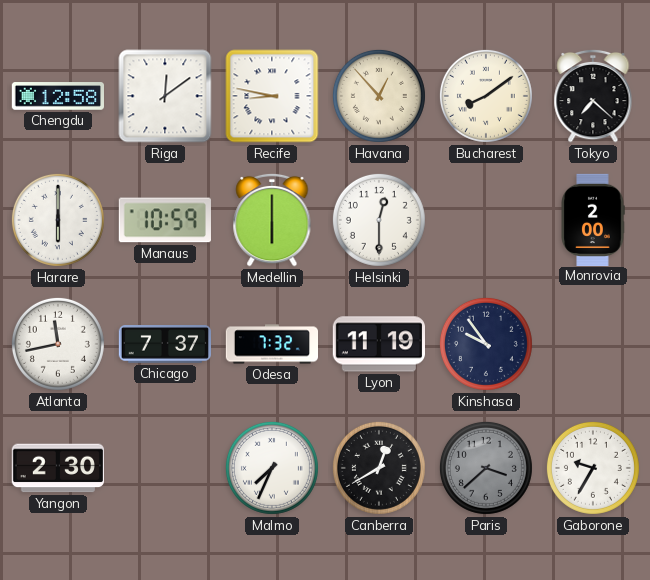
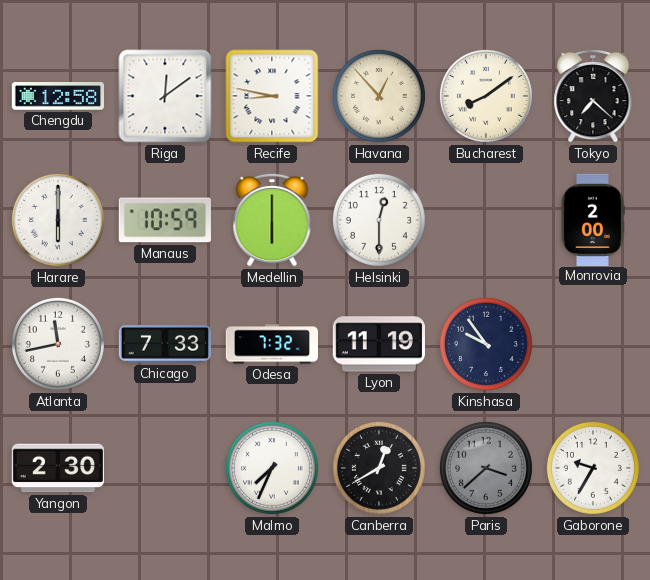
Chicago: 7:37 -> 7:33
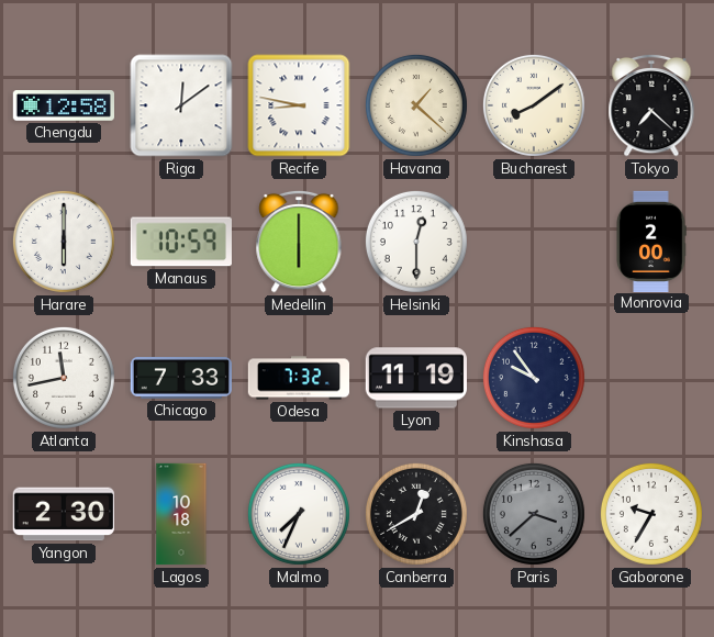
Havana: 12:53 -> 1:22
Lagos: none -> 10:18
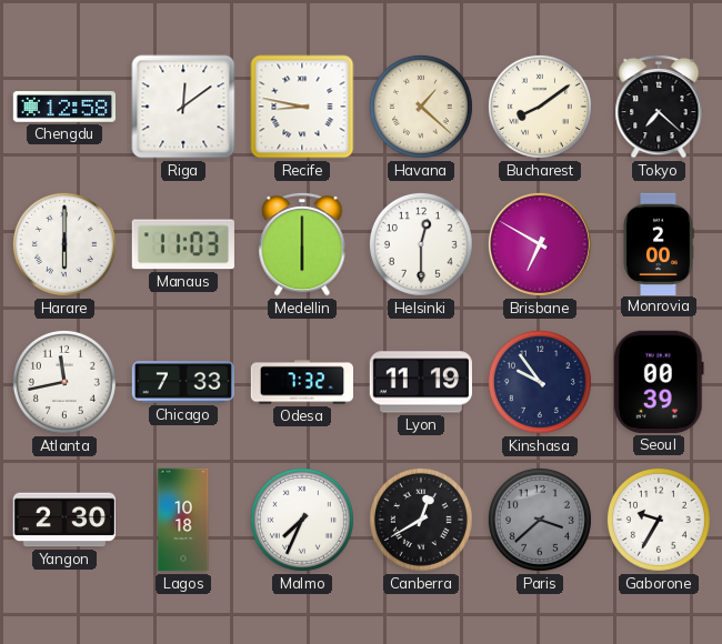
Manaus: 10:59 -> 11:03
Brisbane: none -> 6:50
Seoul: none -> 00:39
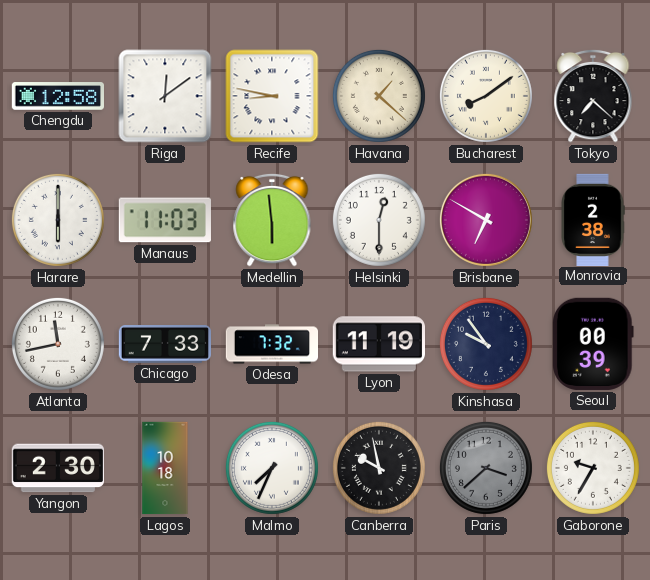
Medellin: 6:00 -> 5:59
Monrovia: 2:00 -> 2:38
Canberra: 12:40 -> 9:58
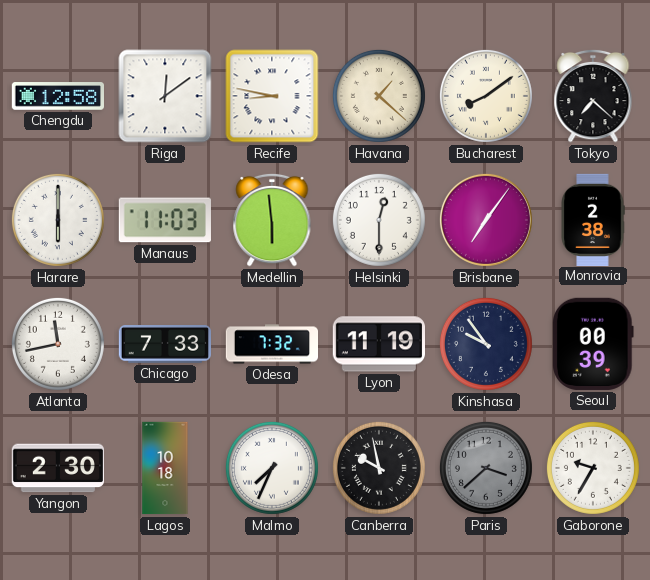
Brisbane: 6:50 -> 7:06
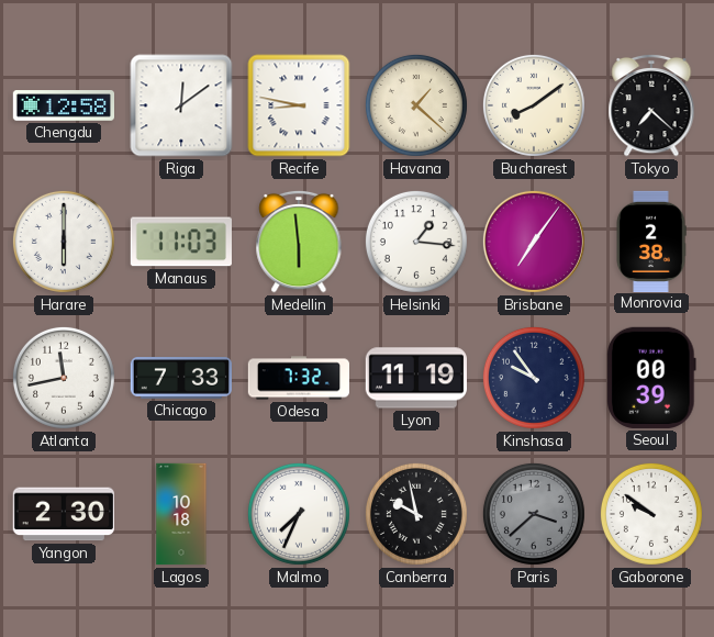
Helsinki: 12:30 -> 1:16
Gaborone: 9:35 -> 9:51
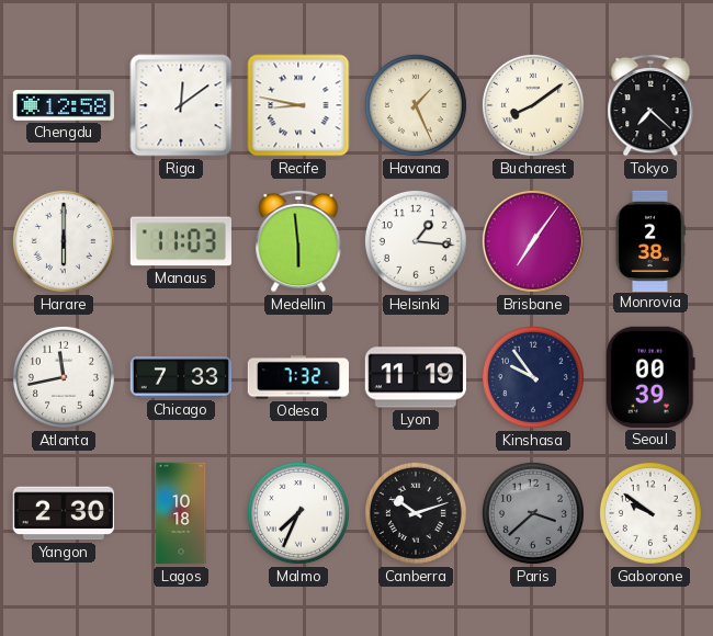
Havana: 1:22 -> 1:26
Canberra: 9:58 -> 10:12
